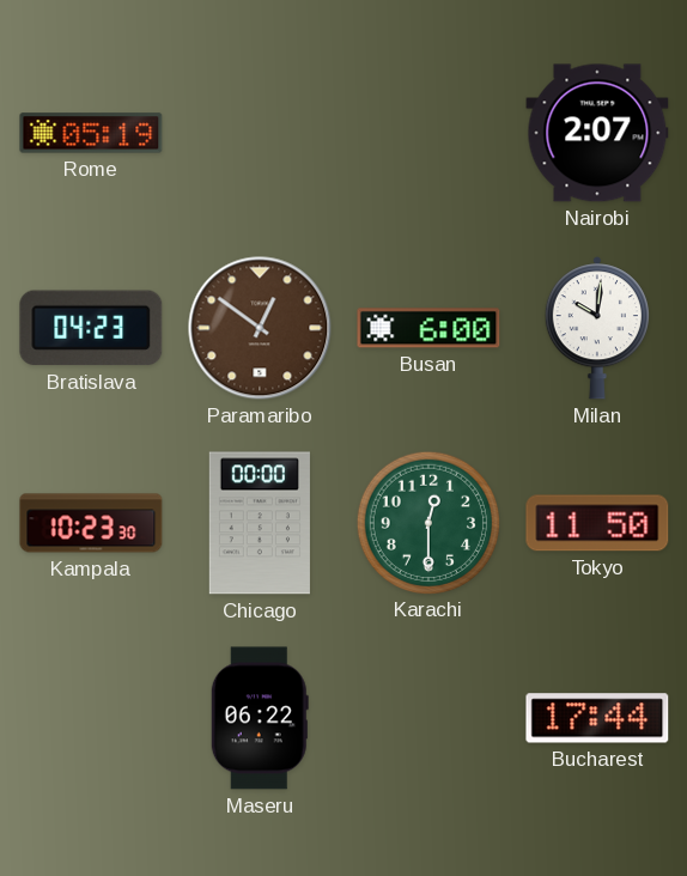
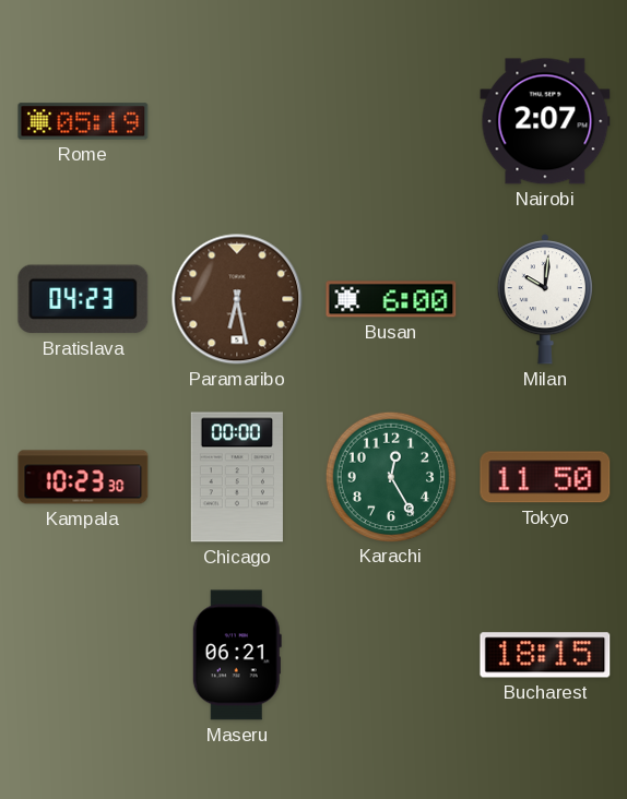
Paramaribo: 12:51 -> 6:28
Karachi: 12:30 -> 12:25
Maseru: 06:22 -> 06:21
Bucharest: 17:44 -> 18:15
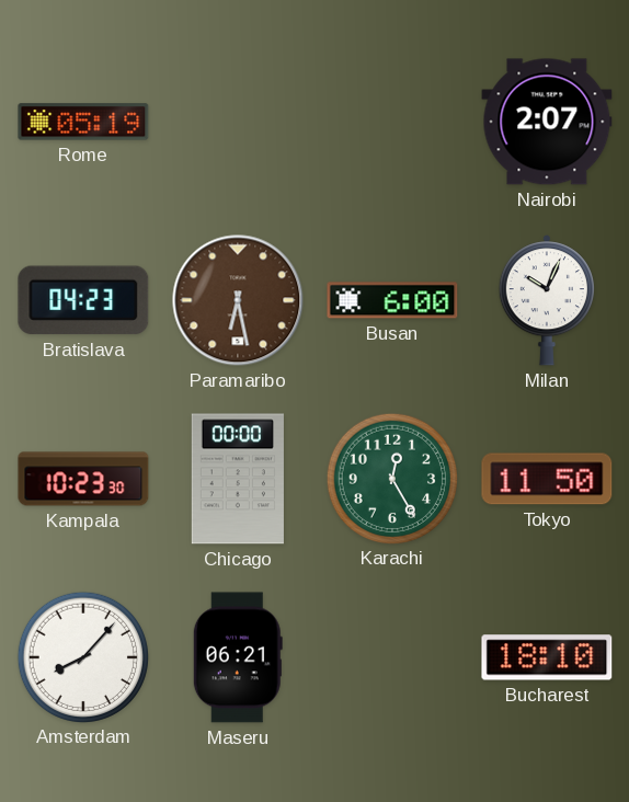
Milan: 10:01 -> 10:04
Amsterdam: none -> 8:07
Bucharest: 18:15 -> 18:10
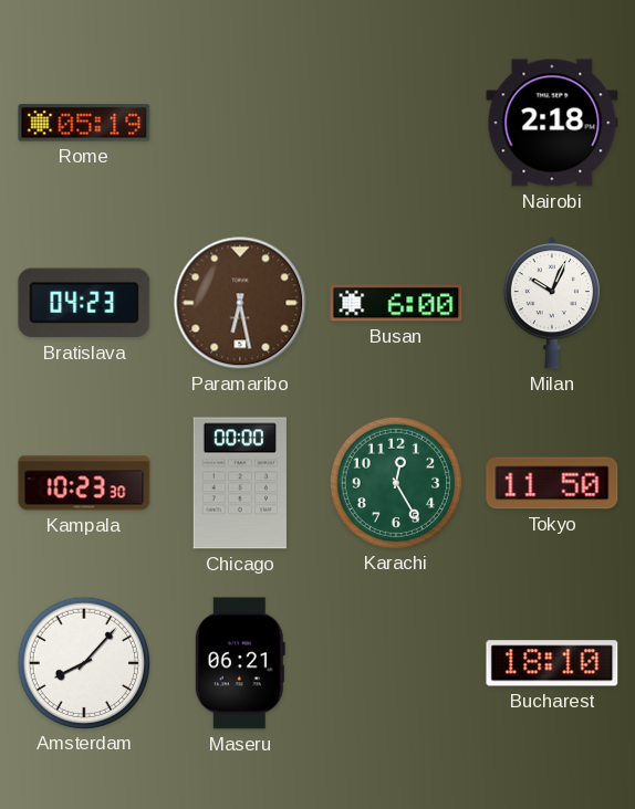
Nairobi: 2:07 -> 2:18
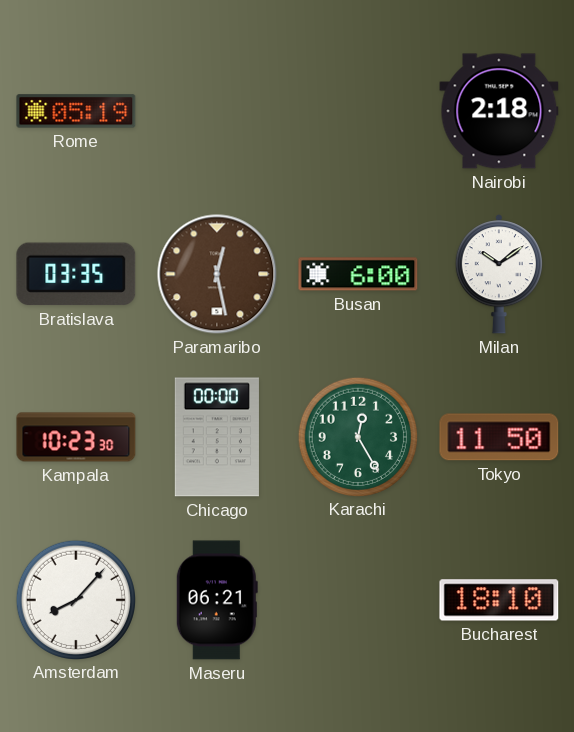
Bratislava: 04:23 -> 03:35
Paramaribo: 6:28 -> 12:28
Milan: 10:04 -> 10:09
